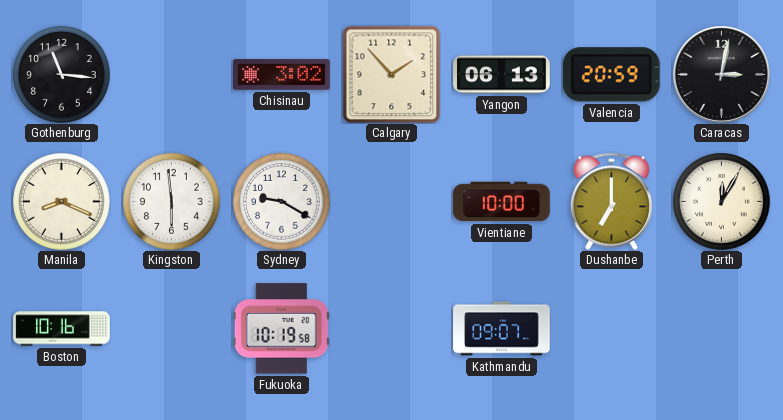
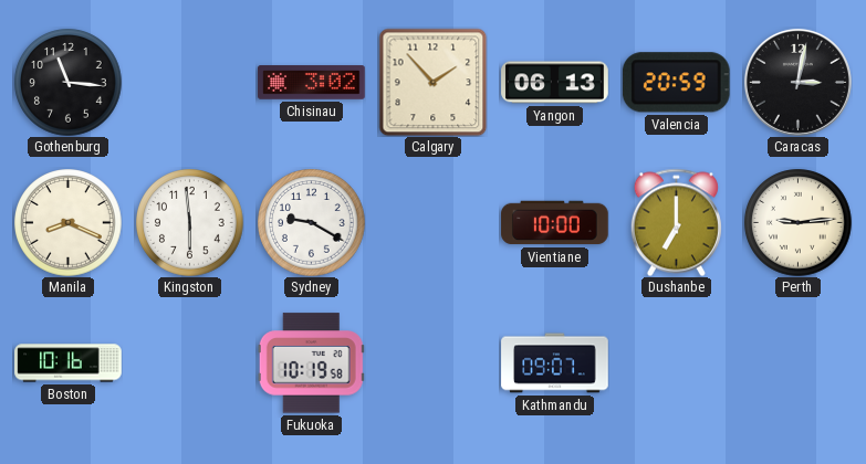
Perth: 12:05 -> 9:14
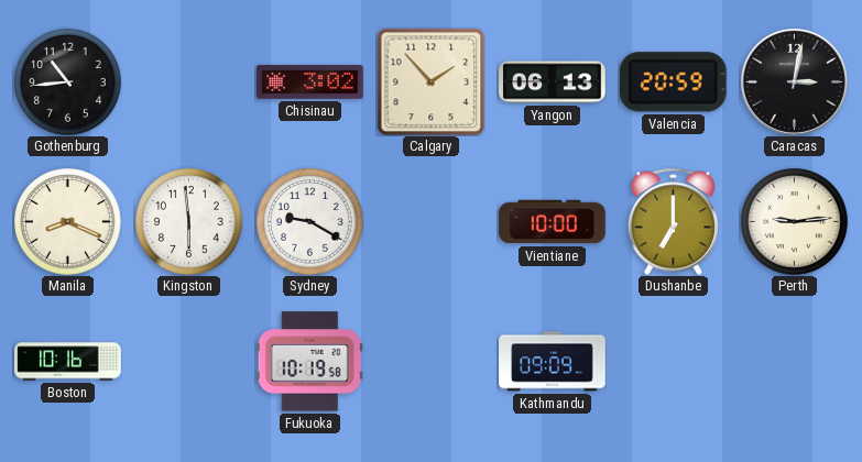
Gothenburg: 11:16 -> 10:44
Kathmandu: 09:07 -> 09:09
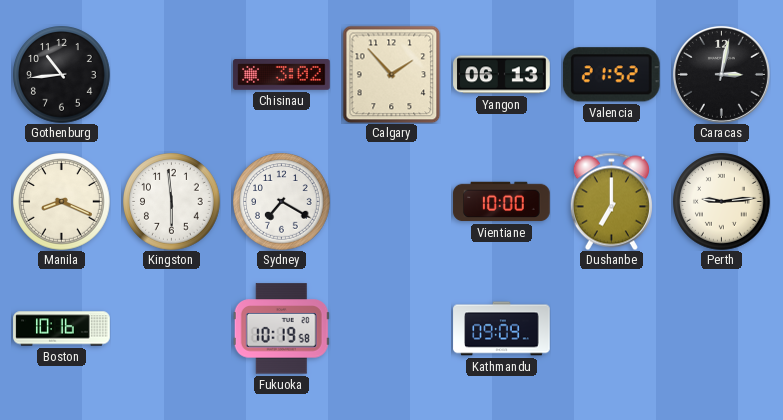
Valencia: 20:59 -> 21:52
Sydney: 9:20 -> 7:20
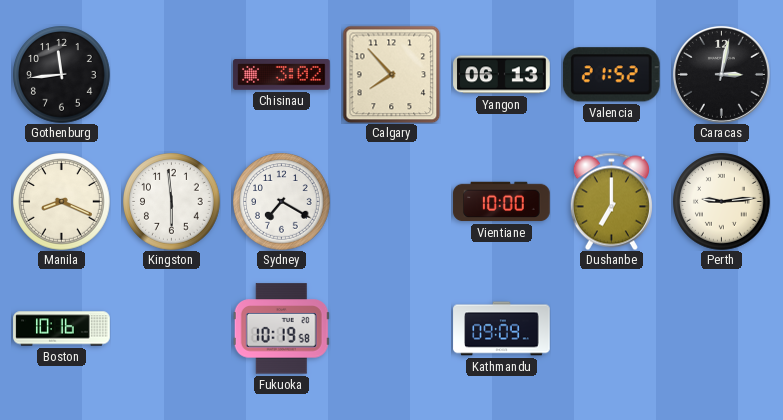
Gothenburg: 10:44 -> 11:44
Calgary: 1:53 -> 7:53
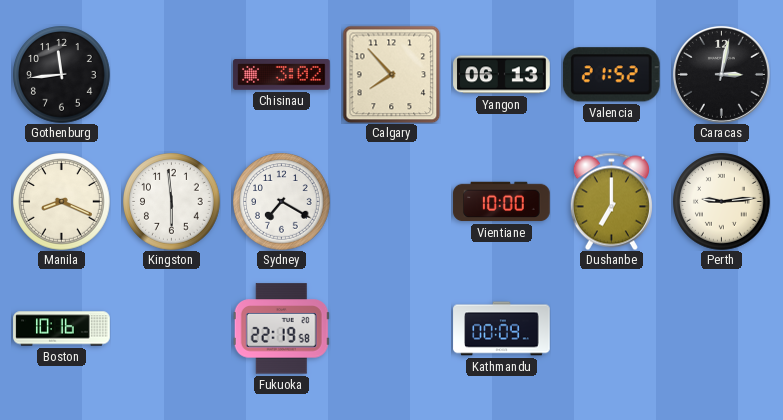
Fukuoka: 10:19 -> 22:19
Kathmandu: 09:09 -> 00:09
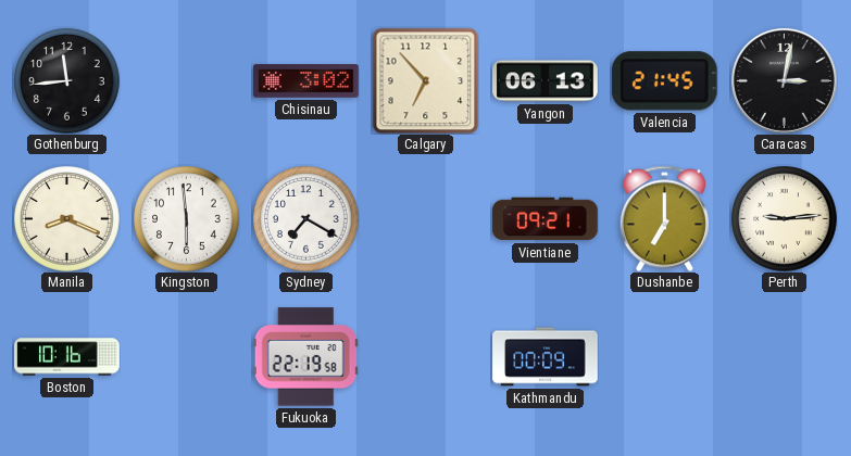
Calgary: 7:53 -> 6:53
Valencia: 21:52 -> 21:45
Vientiane: 10:00 -> 09:21
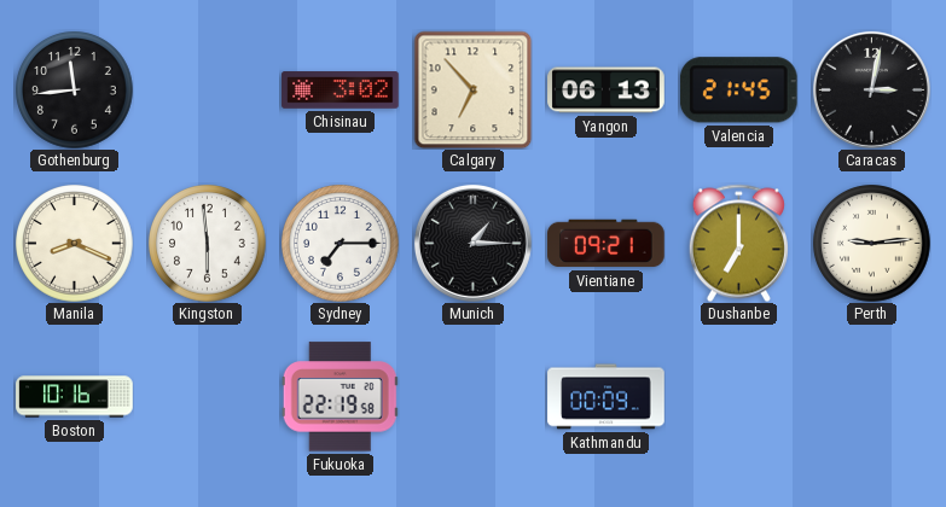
Sydney: 7:20 -> 7:15
Munich: none -> 1:15
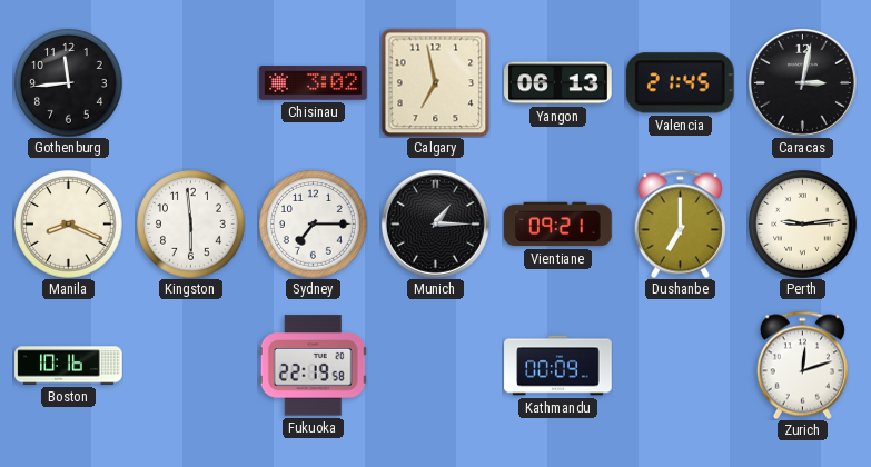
Calgary: 6:53 -> 6:58
Zurich: none -> 12:12
